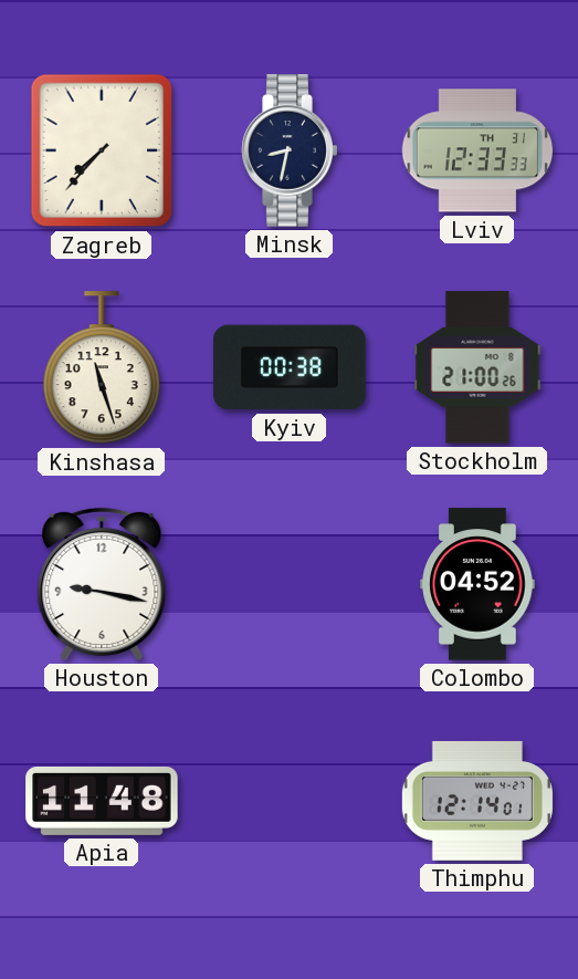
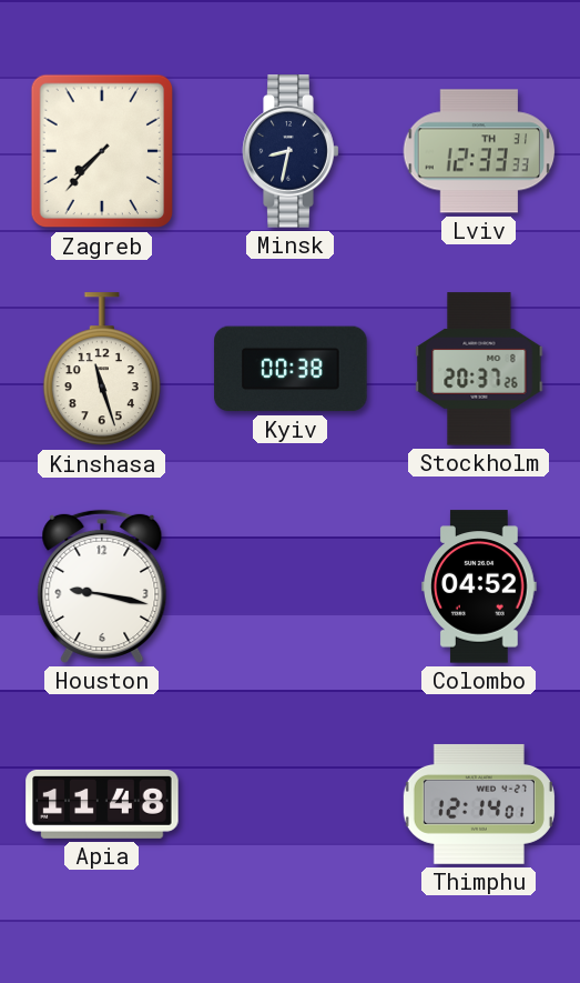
Stockholm: 21:00 -> 20:37
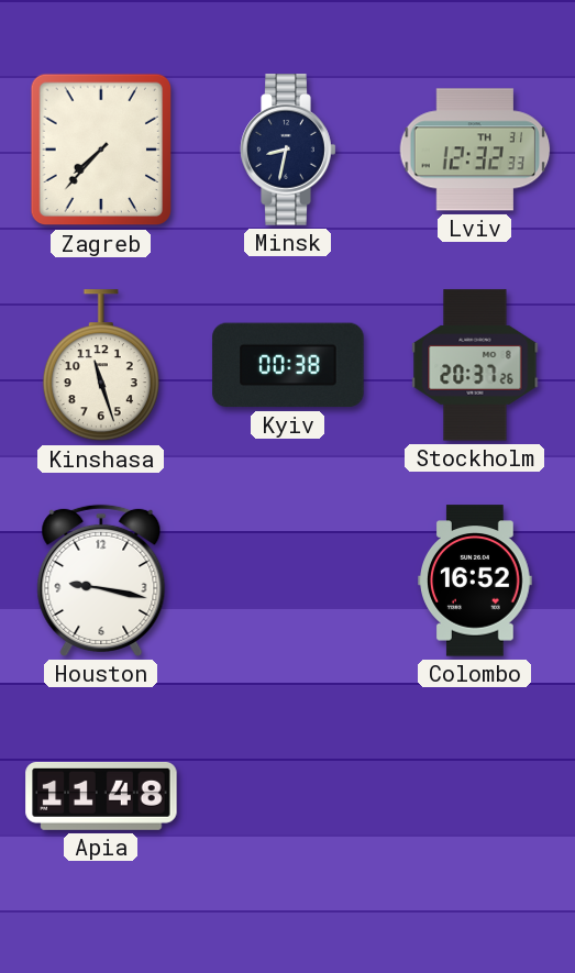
Lviv: 12:33 -> 12:32
Colombo: 04:52 -> 16:52
Thimphu: 12:14 -> none
